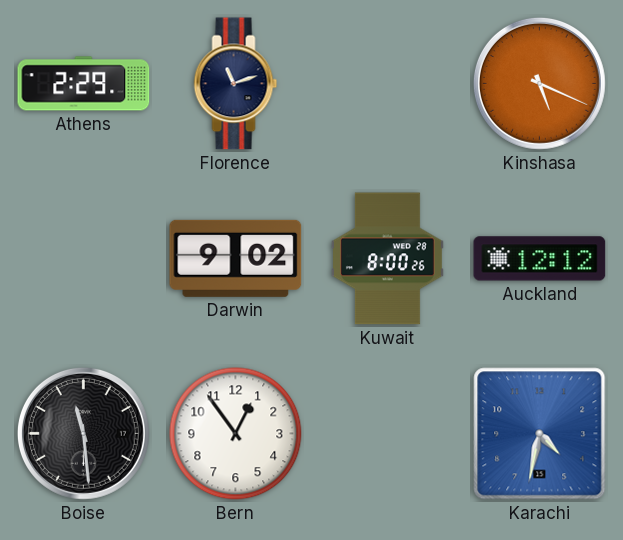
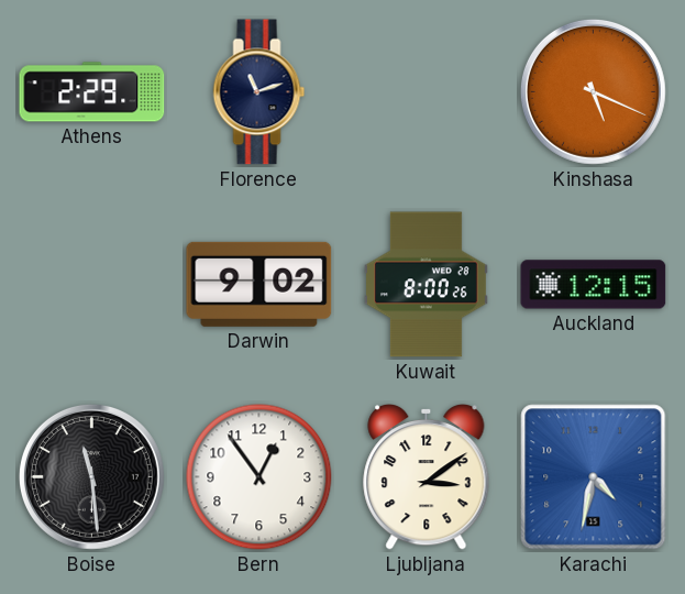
Auckland: 12:12 -> 12:15
Ljubljana: none -> 3:09
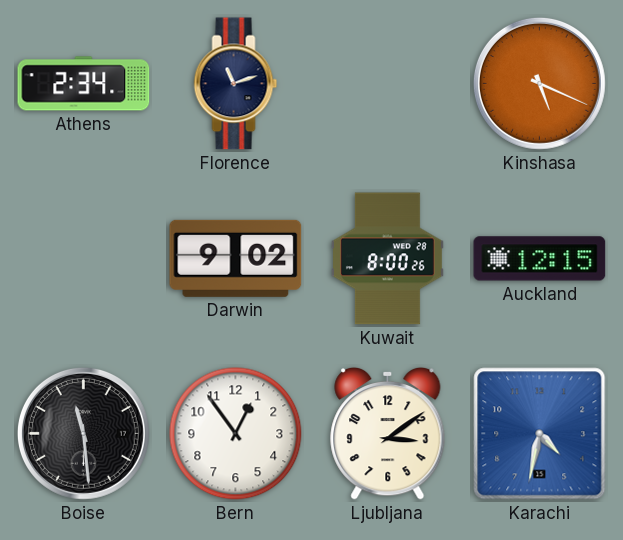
Athens: 2:29 -> 2:34
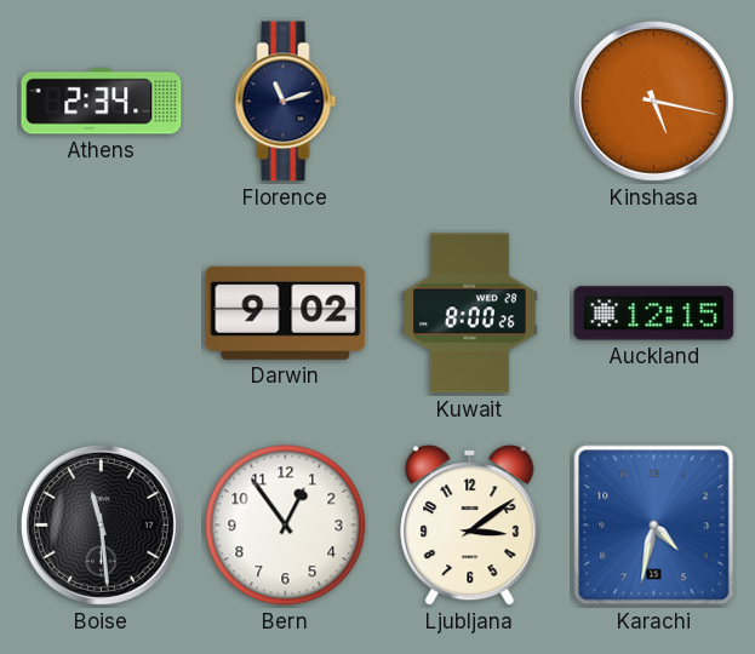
Kinshasa: 5:19 -> 5:17
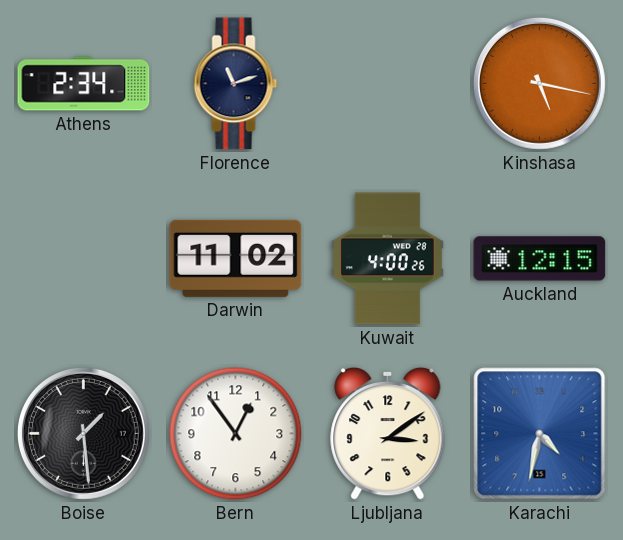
Darwin: 9:02 -> 11:02
Kuwait: 8:00 -> 4:00
Boise: 11:29 -> 1:29
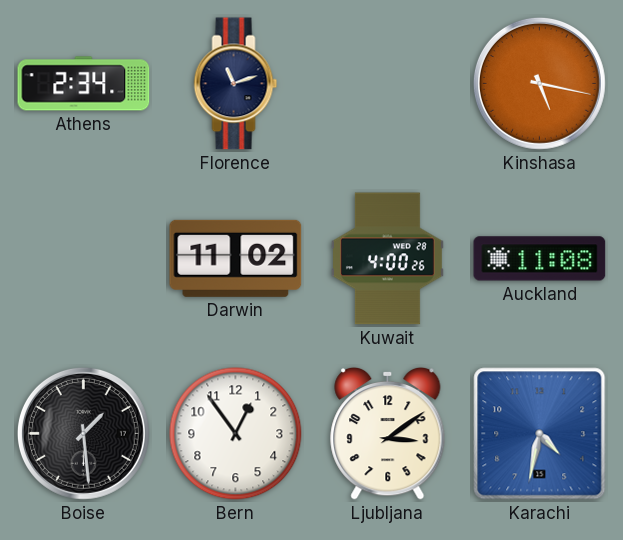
Auckland: 12:15 -> 11:08
